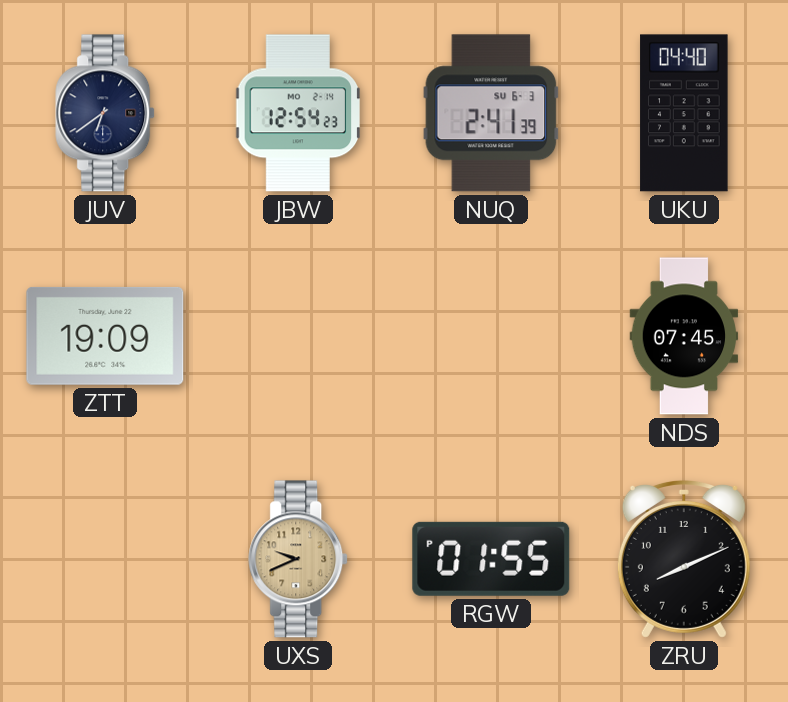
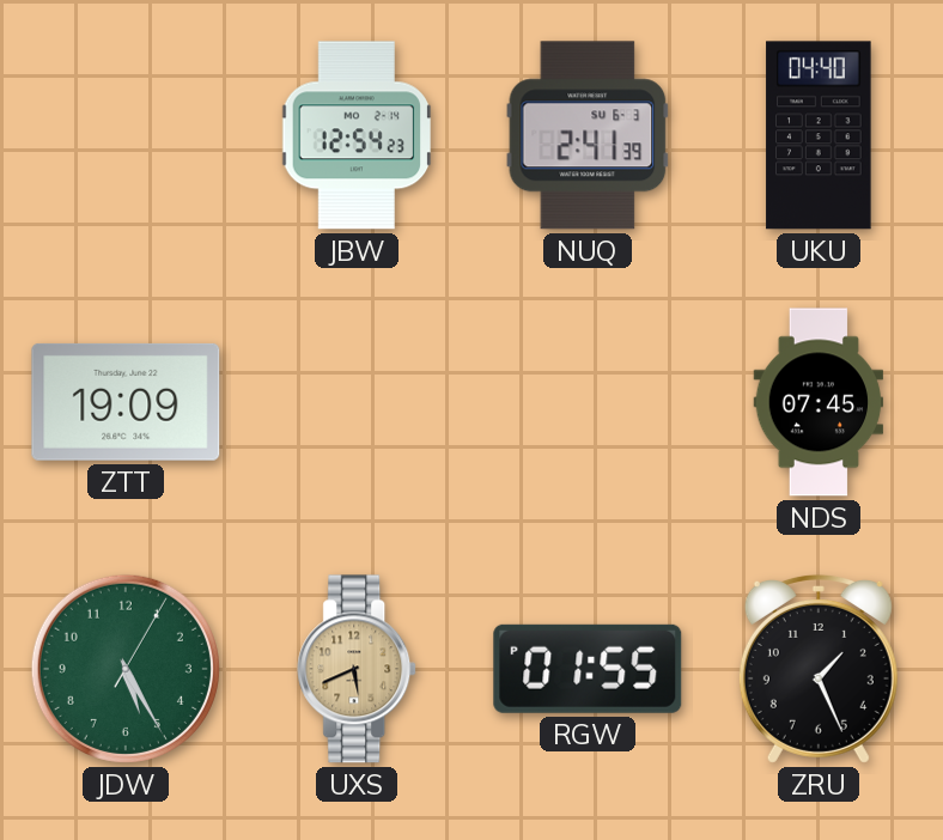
JUV: 6:39 -> none
JDW: none -> 5:25
UXS: 9:41 -> 5:41
ZRU: 8:11 -> 1:26
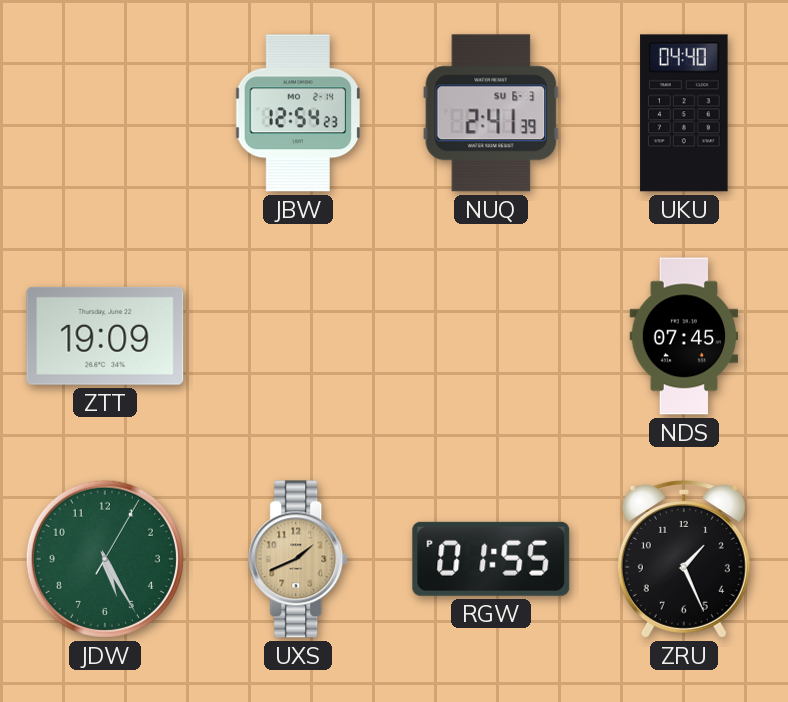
UXS: 5:41 -> 1:41
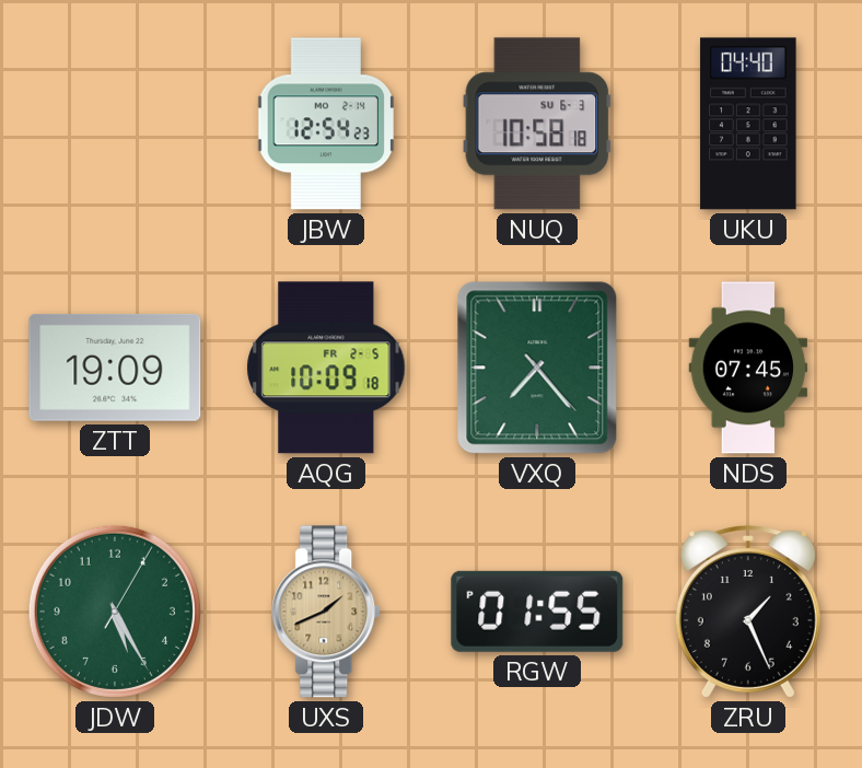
NUQ: 2:41 -> 10:58
AQG: none -> 10:09
VXQ: none -> 7:23
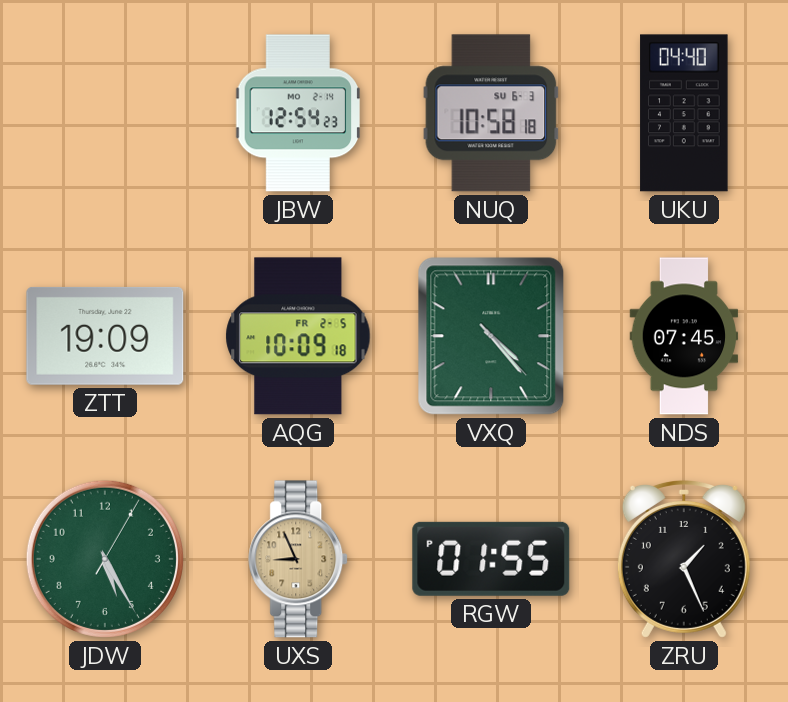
VXQ: 7:23 -> 4:23
UXS: 1:41 -> 8:56
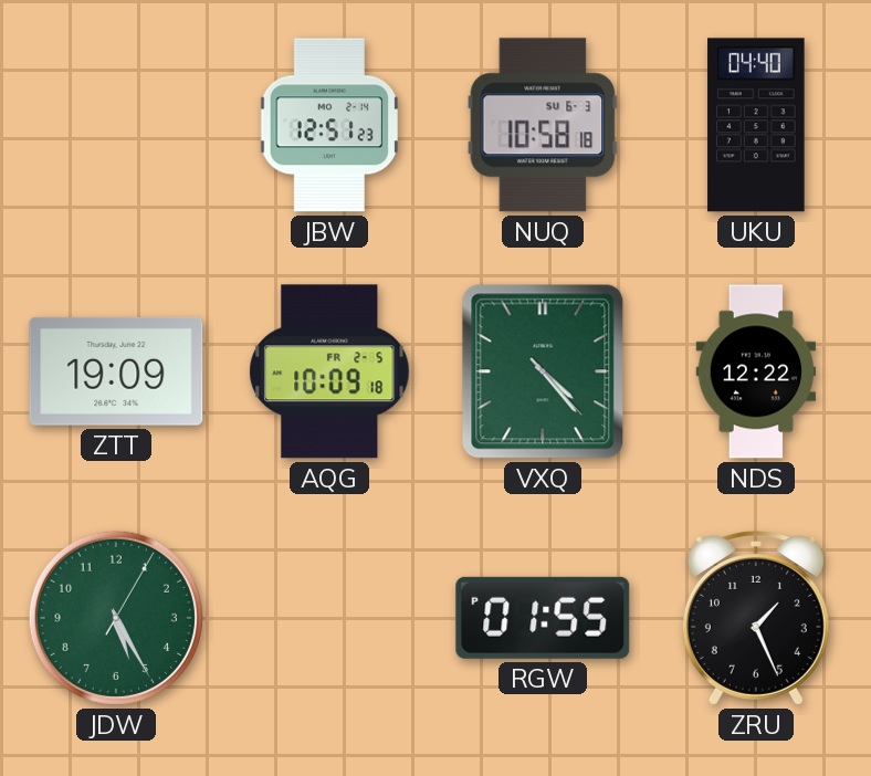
JBW: 12:54 -> 12:51
NDS: 07:45 -> 12:22
UXS: 8:56 -> none
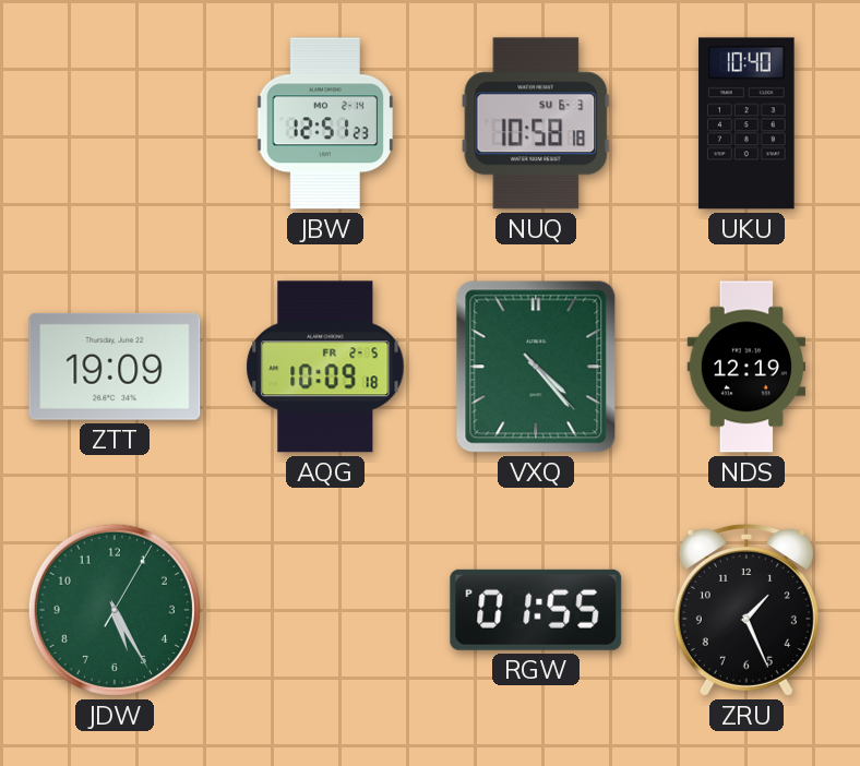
UKU: 04:40 -> 10:40
NDS: 12:22 -> 12:19
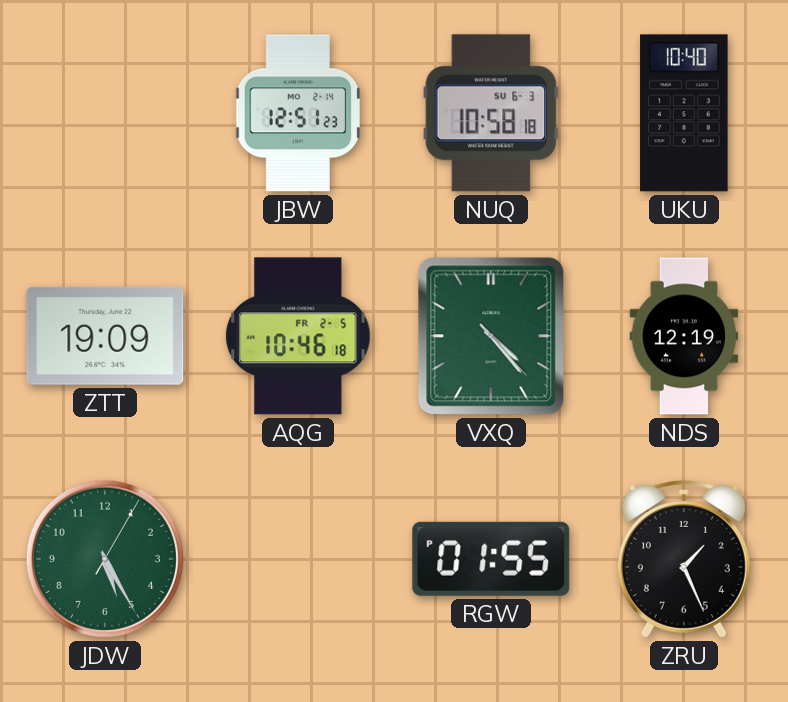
AQG: 10:09 -> 10:46
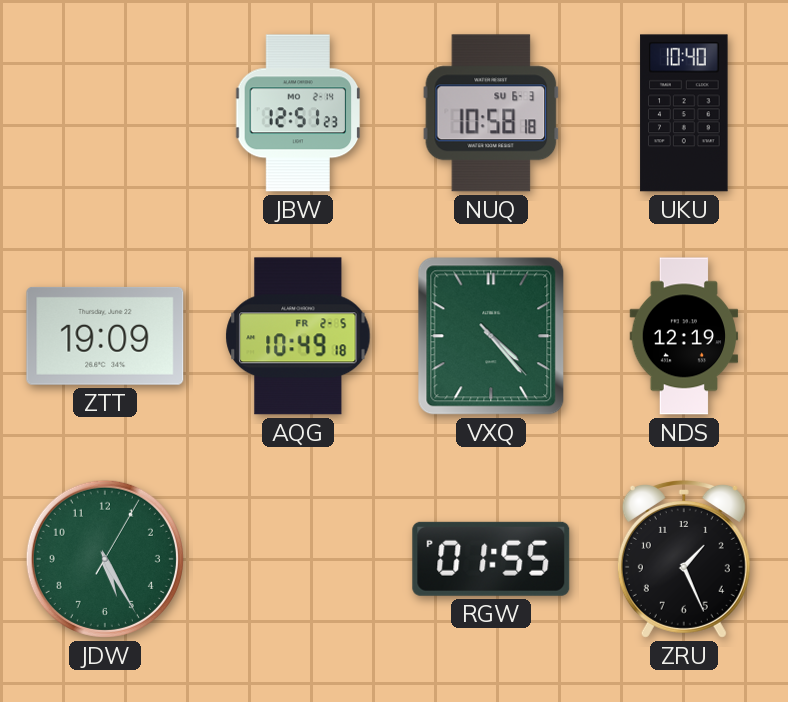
AQG: 10:46 -> 10:49
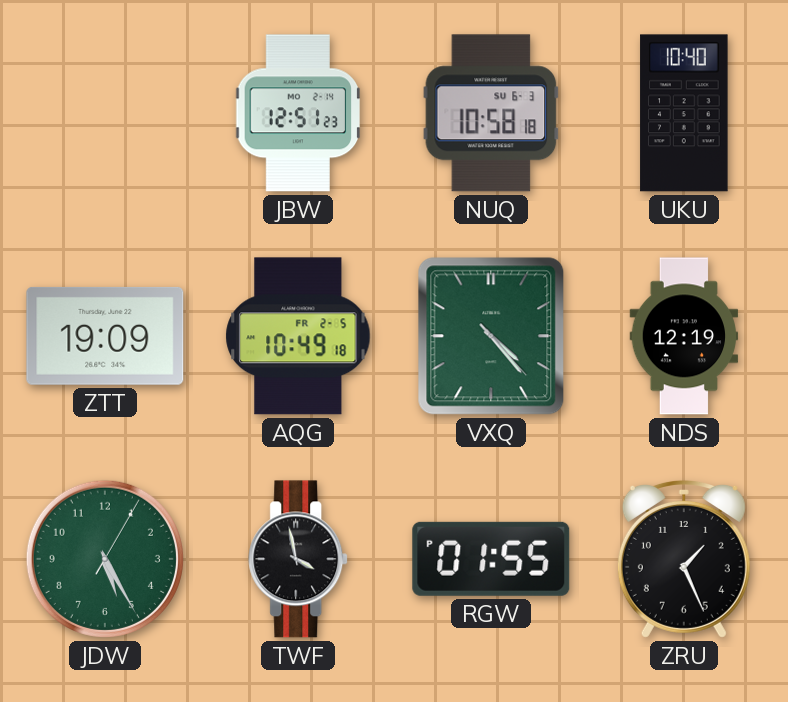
TWF: none -> 3:58
